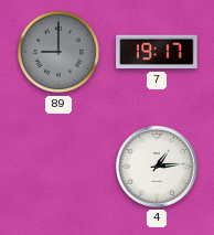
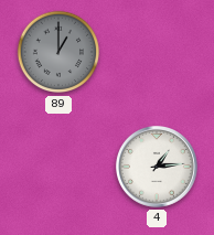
89: 9:00 -> 1:00
7: 19:17 -> none
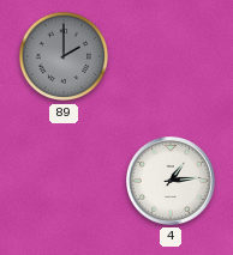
89: 1:00 -> 2:00
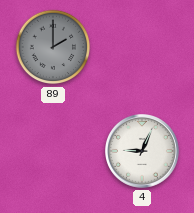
4: 1:14 -> 9:04
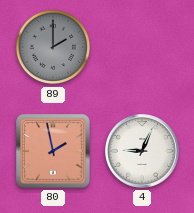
80: none -> 1:58
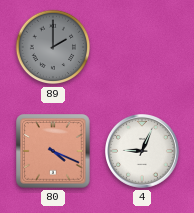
80: 1:58 -> 4:19
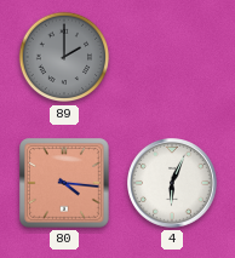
80: 4:19 -> 4:16
4: 9:04 -> 6:04
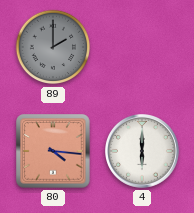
4: 6:04 -> 6:00
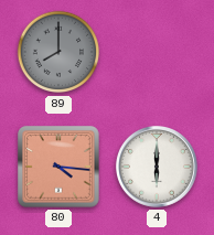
89: 2:00 -> 8:00
